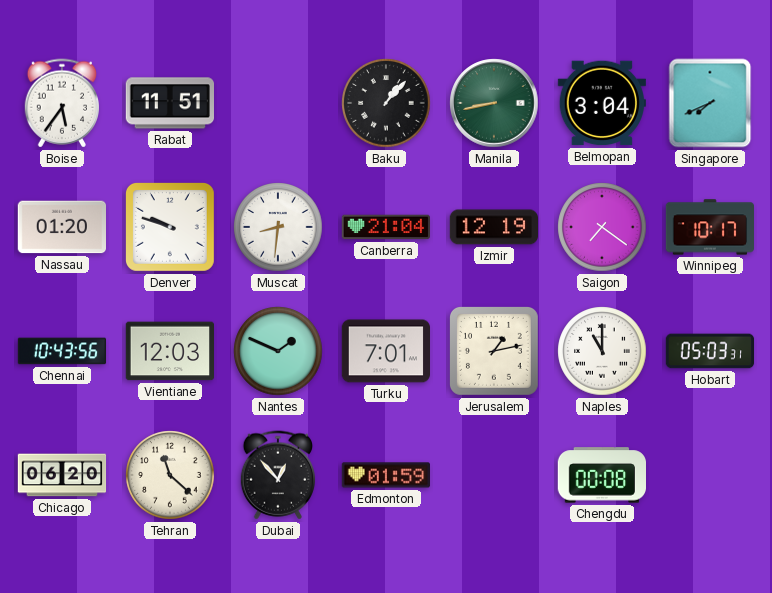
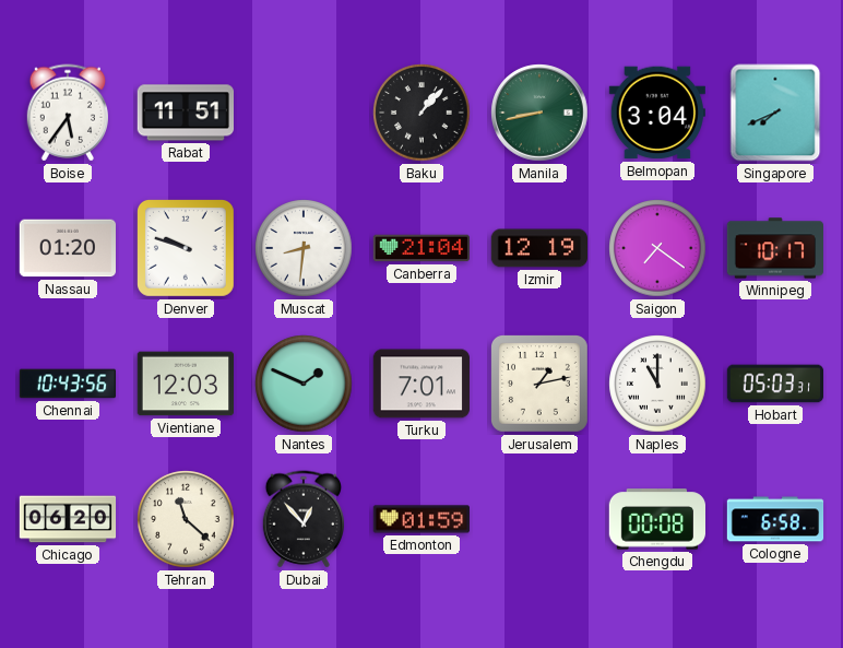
Cologne: none -> 6:58
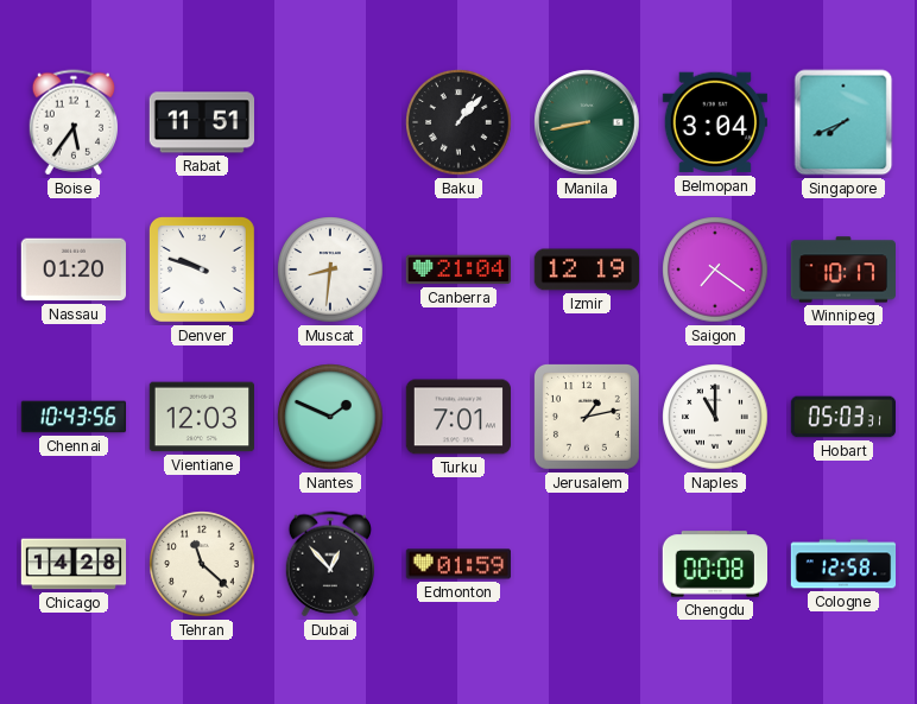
Chicago: 06:20 -> 14:28
Cologne: 6:58 -> 12:58
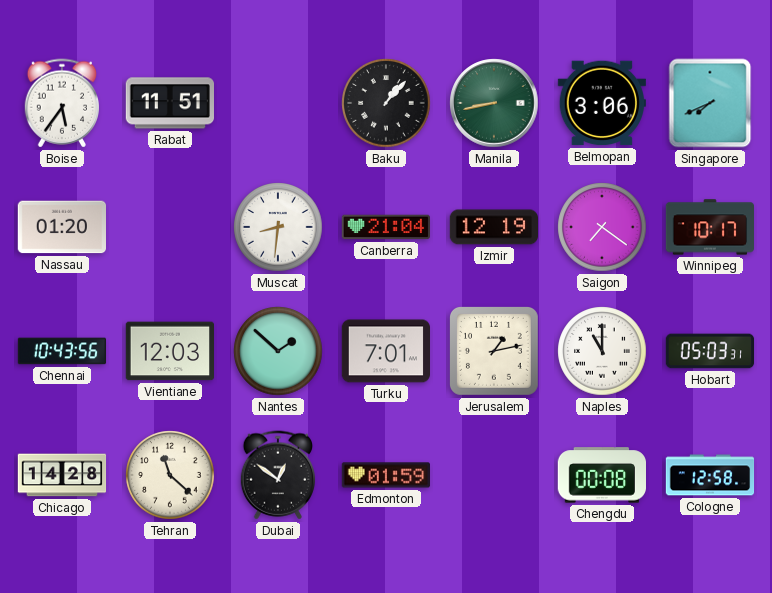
Belmopan: 3:04 -> 3:06
Denver: 9:48 -> none
Nantes: 1:49 -> 1:52
Dubai: 12:53 -> 12:51
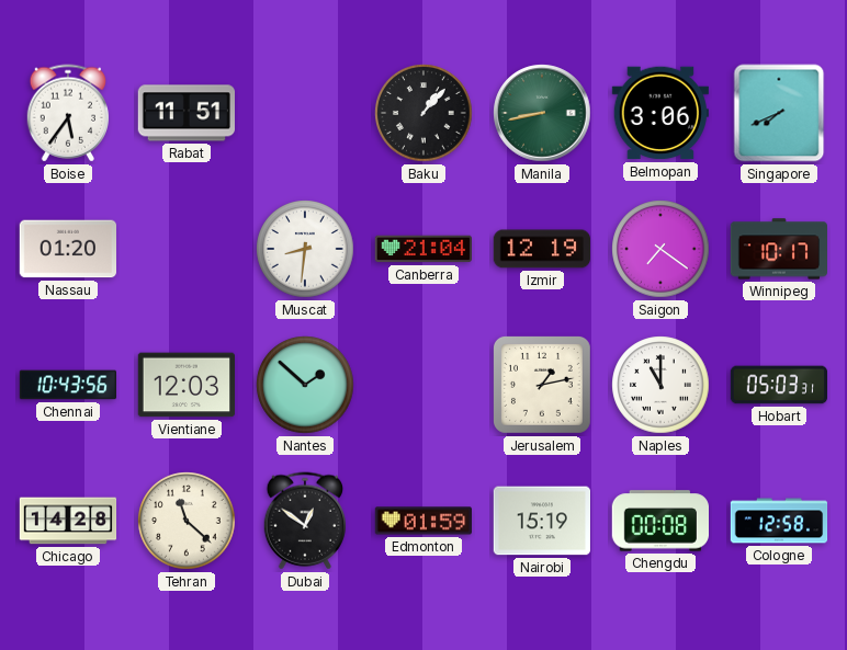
Turku: 7:01 -> none
Nairobi: none -> 15:19
